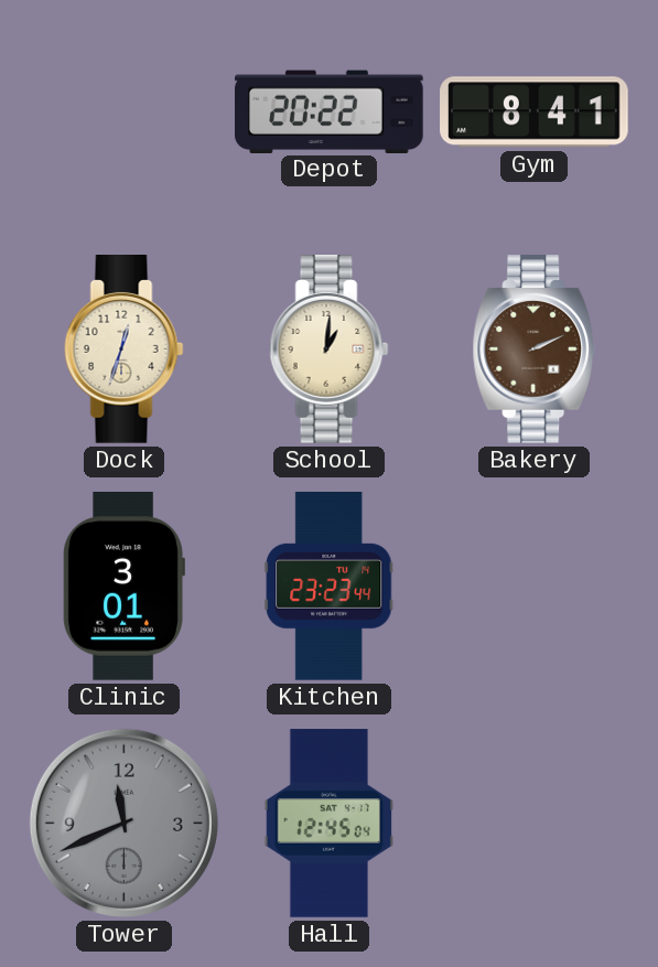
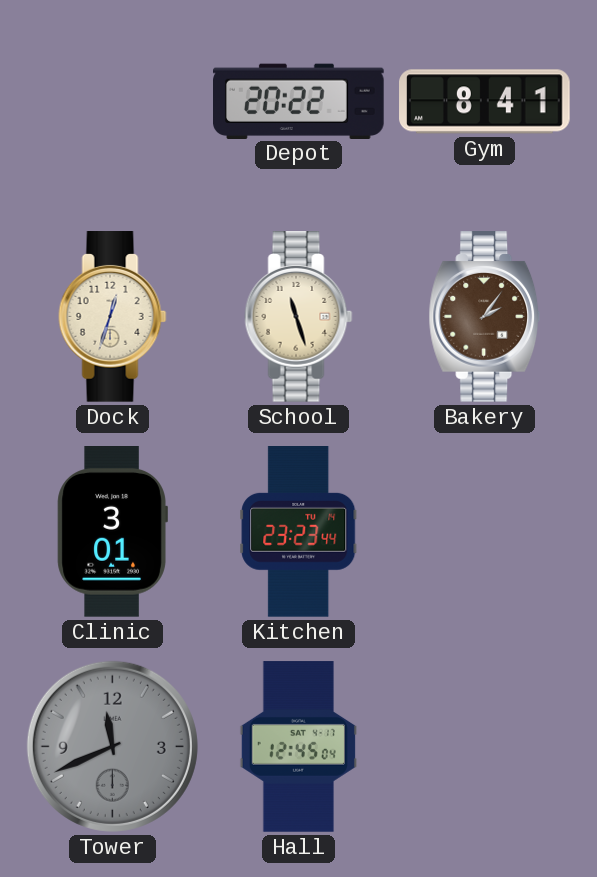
School: 1:01 -> 11:27
Bakery: 2:11 -> 2:06
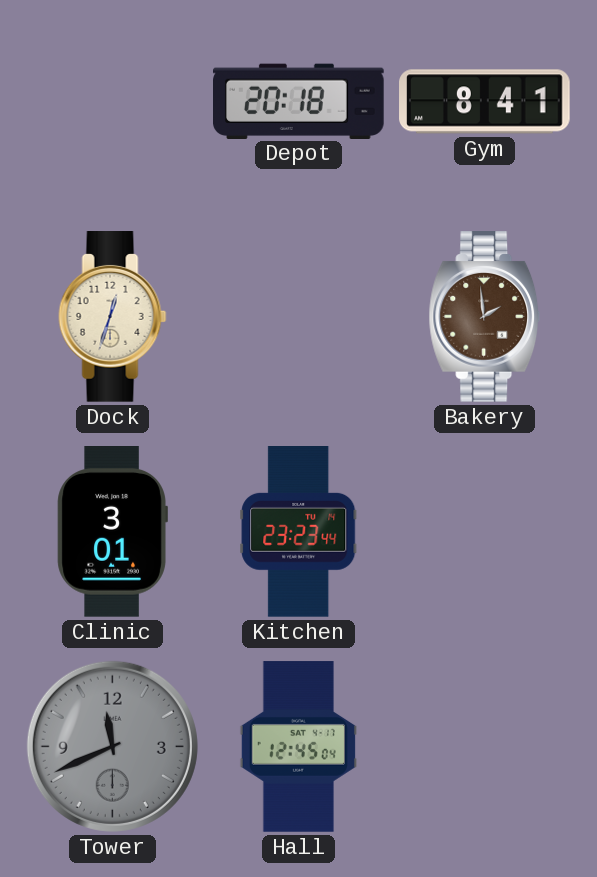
Depot: 20:22 -> 20:18
School: 11:27 -> none
Bakery: 2:06 -> 1:59
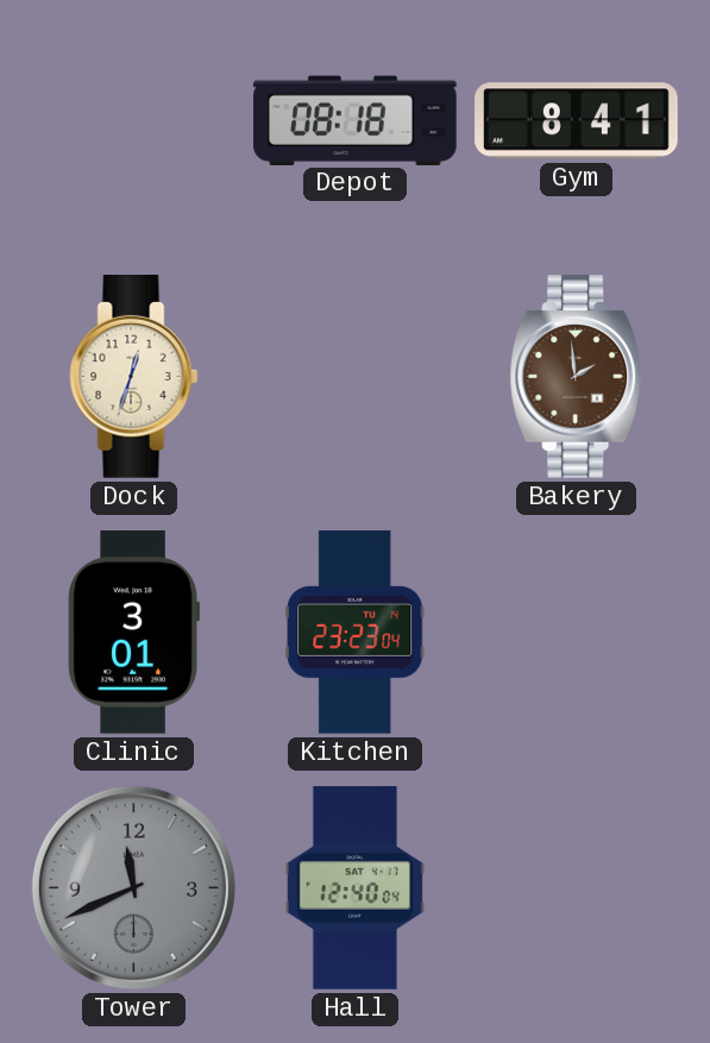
Depot: 20:18 -> 08:18
Kitchen: 23:23:44 -> 23:23:04
Hall: 12:45 -> 12:40
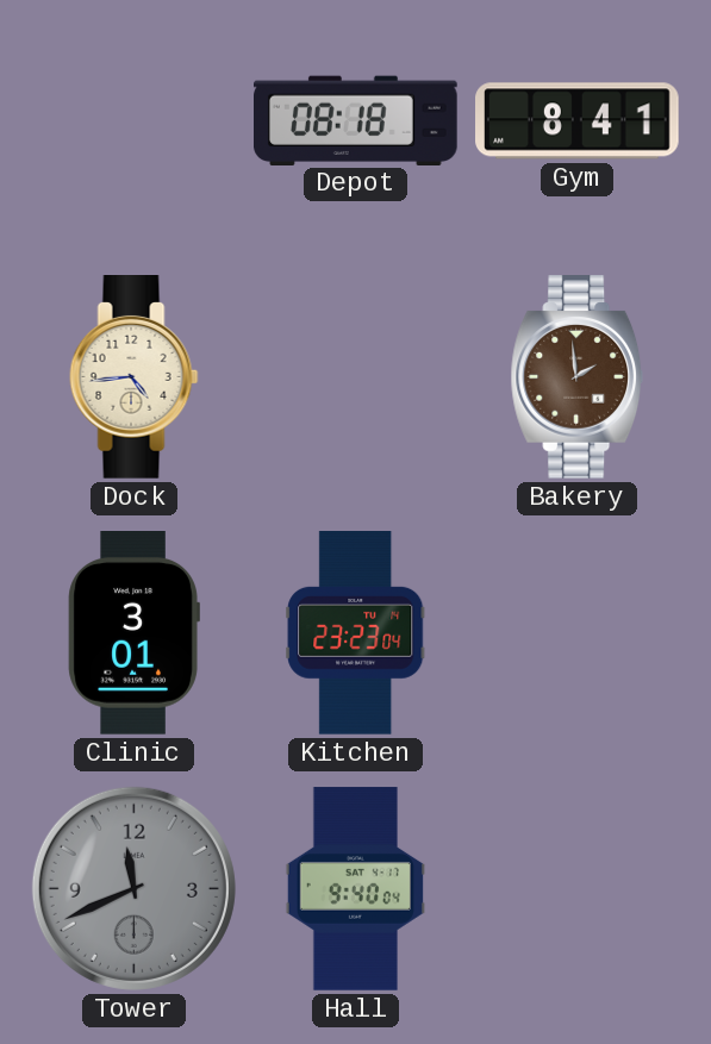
Dock: 12:33 -> 4:44
Hall: 12:40 -> 9:40
